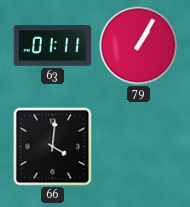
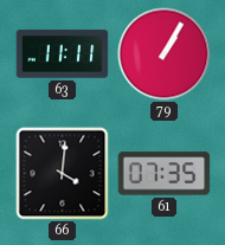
63: 01:11 -> 11:11
61: none -> 07:35
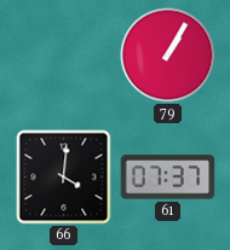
63: 11:11 -> none
61: 07:35 -> 07:37
